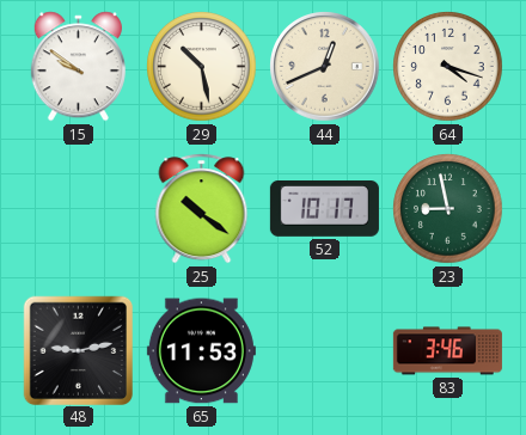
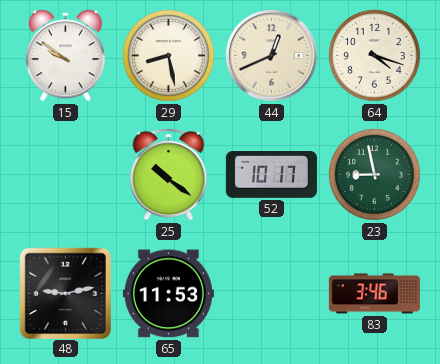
29: 10:28 -> 8:28
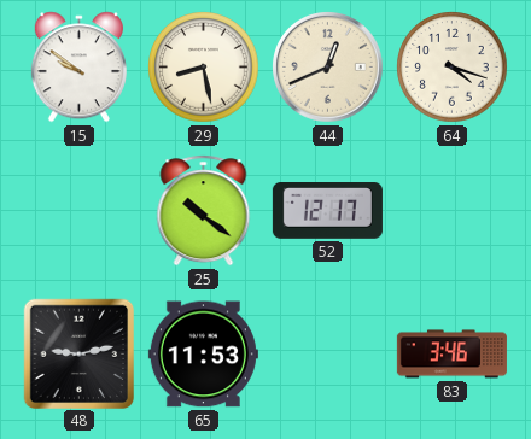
52: 10:17 -> 12:17
23: 8:58 -> none
